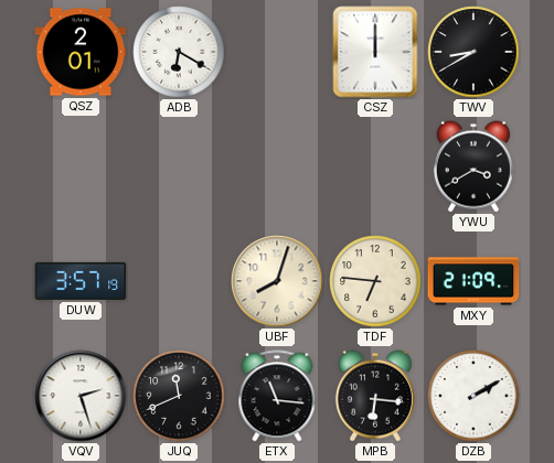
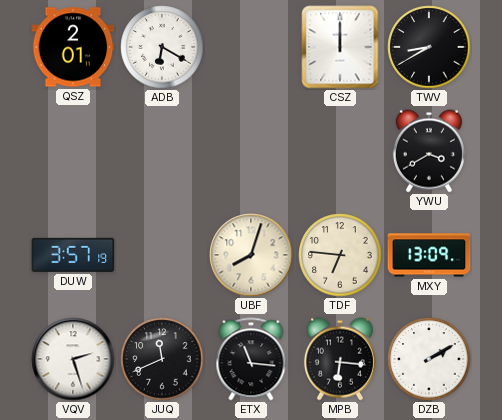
MXY: 21:09 -> 13:09
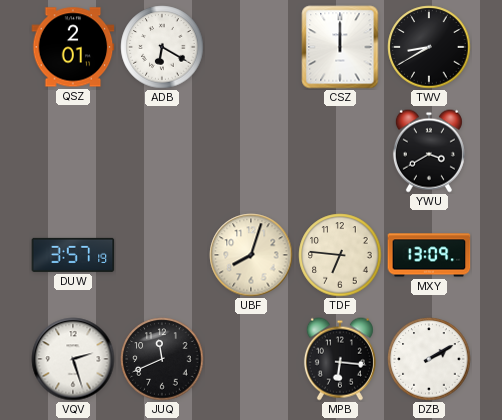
ETX: 11:16 -> none
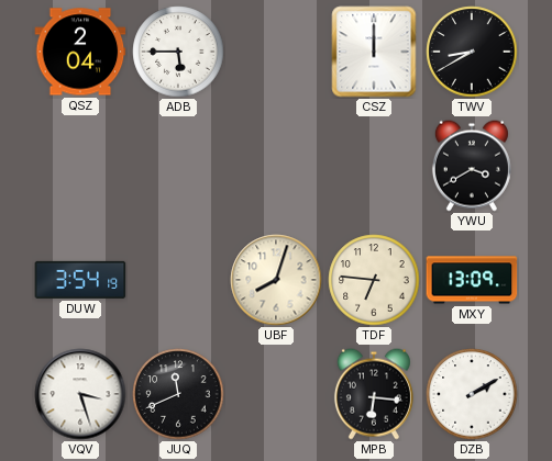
QSZ: 2:01 -> 2:04
ADB: 6:20 -> 5:45
DUW: 3:57 -> 3:54
VQV: 2:27 -> 3:27
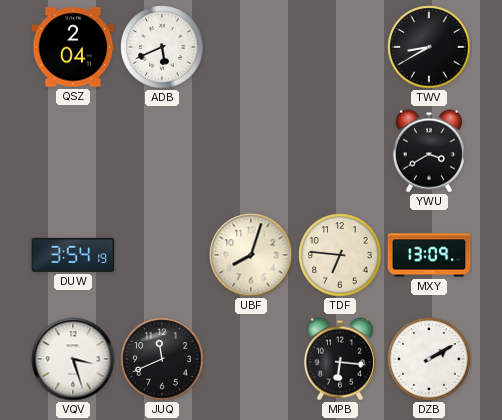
ADB: 5:45 -> 5:41
CSZ: 12:00 -> none
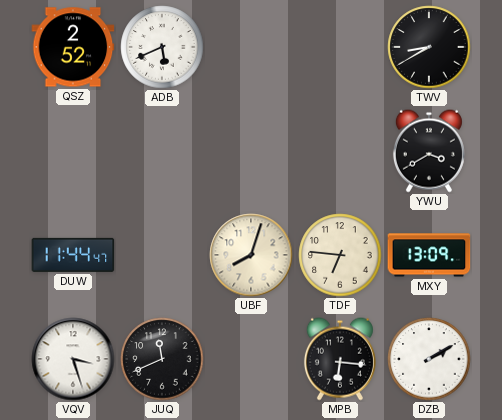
QSZ: 2:04 -> 2:52
DUW: 3:54 -> 11:44
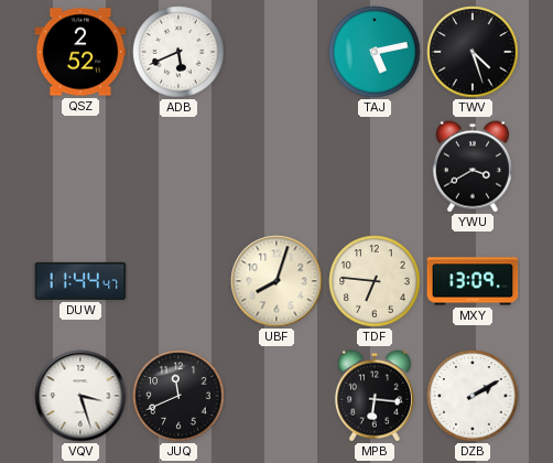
TAJ: none -> 5:13
TWV: 8:40 -> 4:27
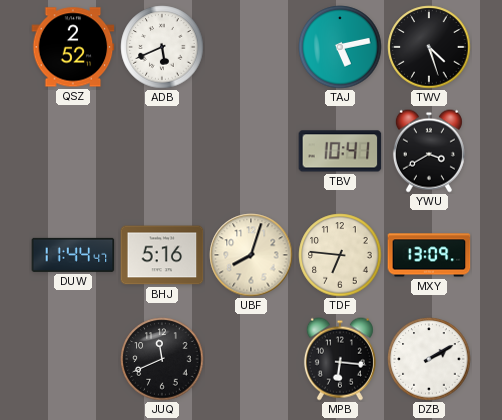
TBV: none -> 10:41
BHJ: none -> 5:16
VQV: 3:27 -> none
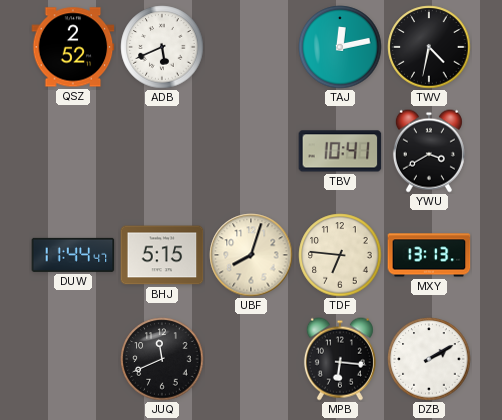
TAJ: 5:13 -> 12:13
TWV: 4:27 -> 4:32
BHJ: 5:16 -> 5:15
MXY: 13:09 -> 13:13
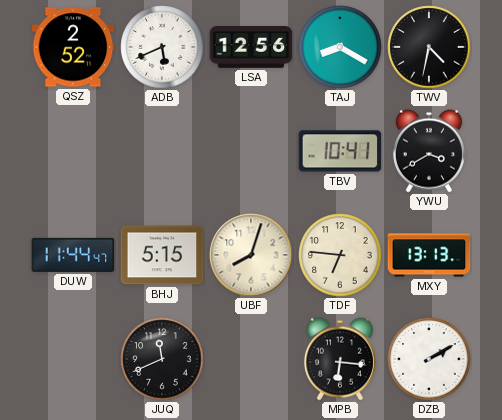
LSA: none -> 12:56
TAJ: 12:13 -> 8:20
